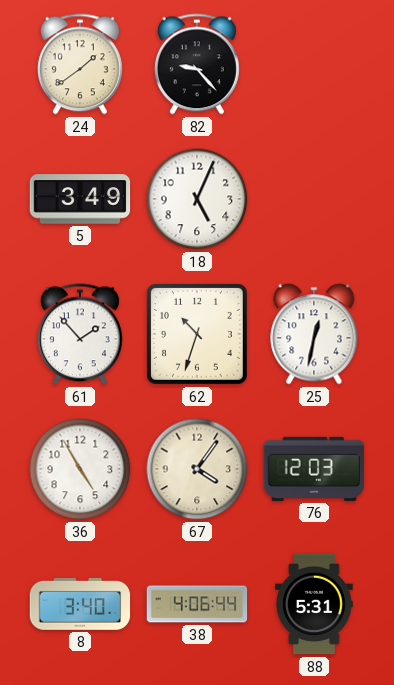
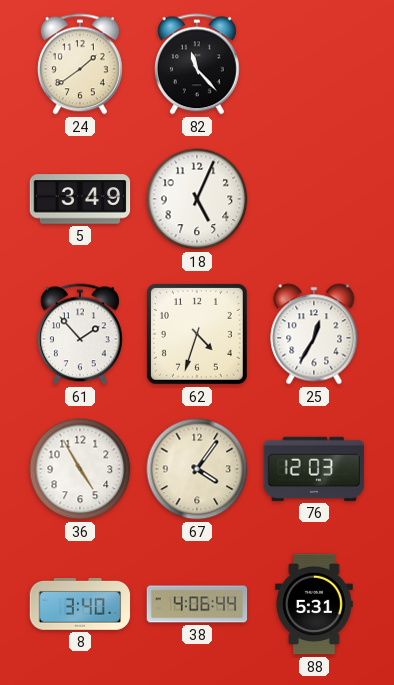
82: 9:23 -> 11:23
62: 10:33 -> 4:33
25: 12:32 -> 12:35
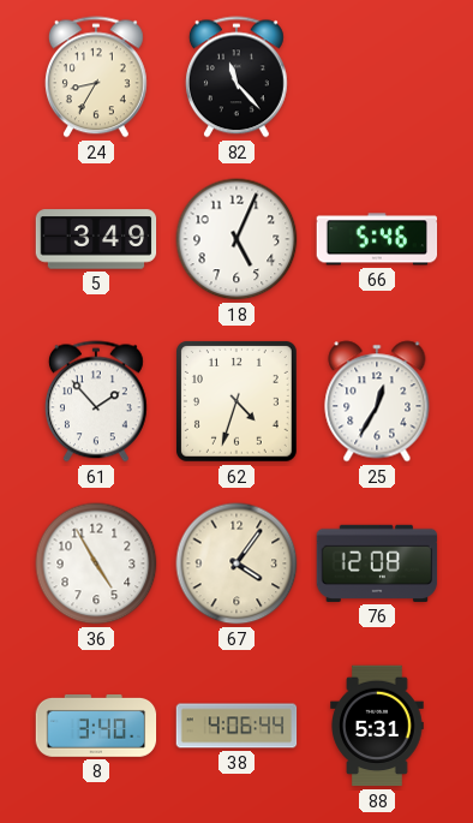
24: 1:39 -> 8:35
66: none -> 5:46
76: 12:03 -> 12:08
